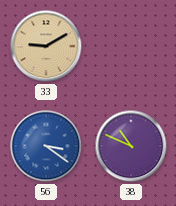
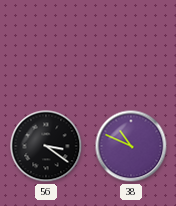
33: 9:10 -> none
56 dial: blue -> black
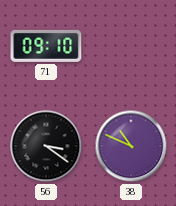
71: none -> 09:10
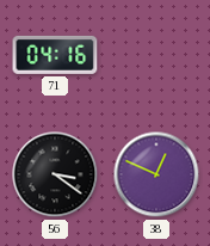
71: 09:10 -> 04:16
38: 10:49 -> 12:49
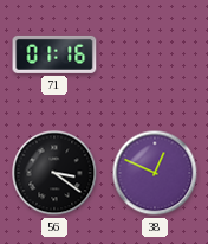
71: 04:16 -> 01:16
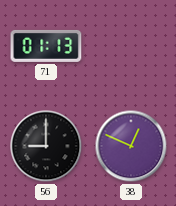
71: 01:16 -> 01:13
56: 3:21 -> 9:00
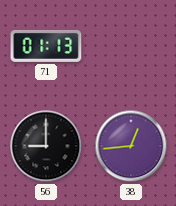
38: 12:49 -> 12:44
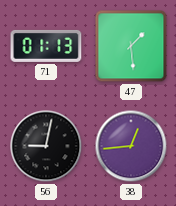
47: none -> 1:29
56: 9:00 -> 9:02
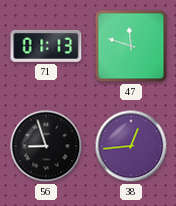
47: 1:29 -> 11:48
56: 9:02 -> 8:57
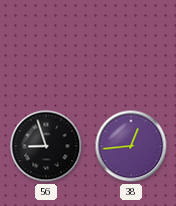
71: 01:13 -> none
47: 11:48 -> none
